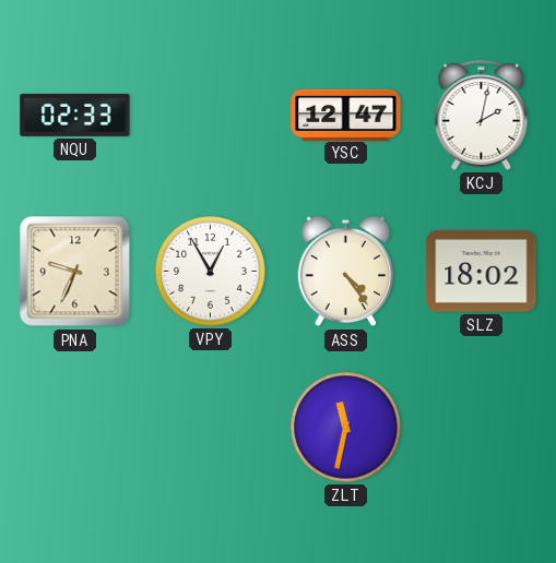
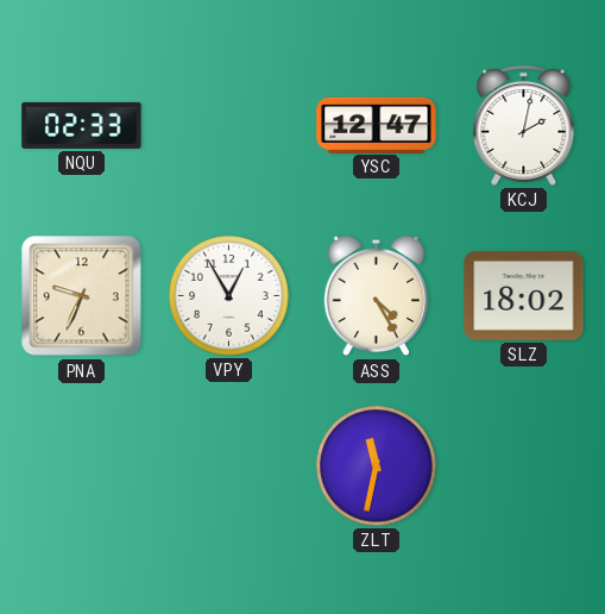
ASS: 4:24 -> 4:25
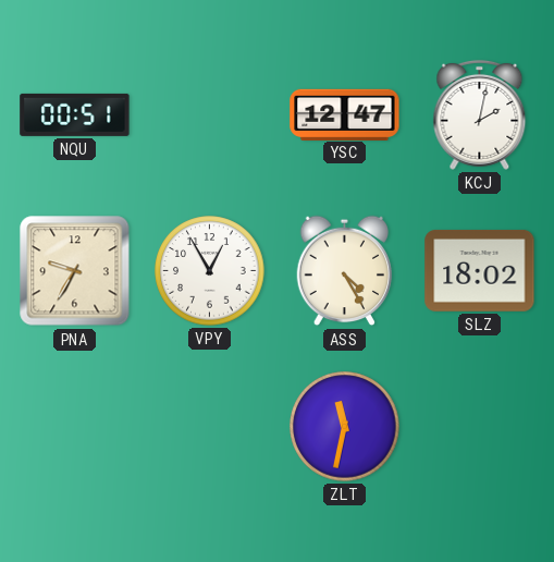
NQU: 02:33 -> 00:51
PNA: 9:34 -> 9:35
